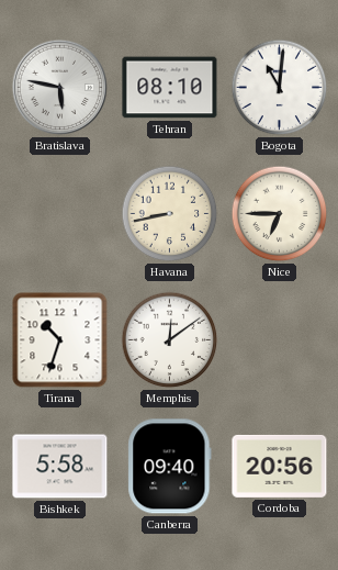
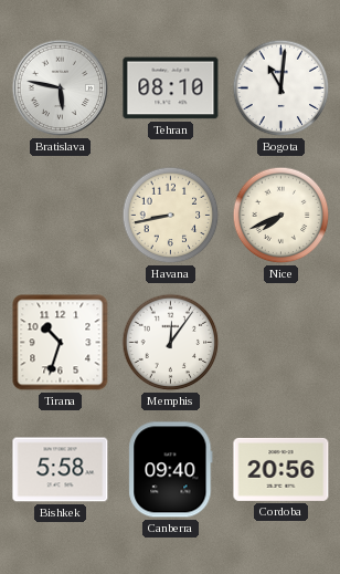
Nice: 6:45 -> 7:41
Memphis: 12:09 -> 12:06
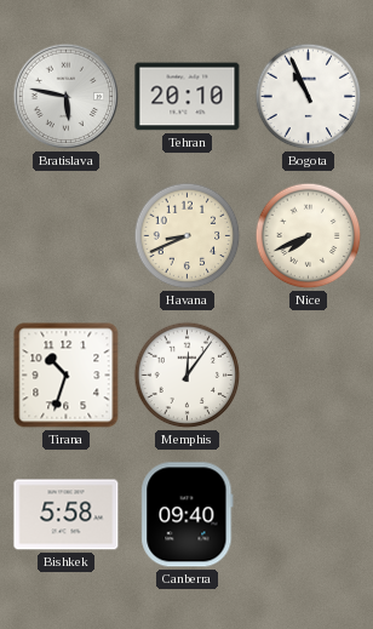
Tehran: 08:10 -> 20:10
Bogota: 11:01 -> 10:56
Havana: 8:43 -> 8:41
Cordoba: 20:56 -> none
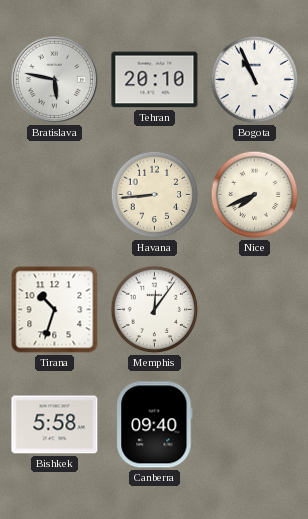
Havana: 8:41 -> 8:44
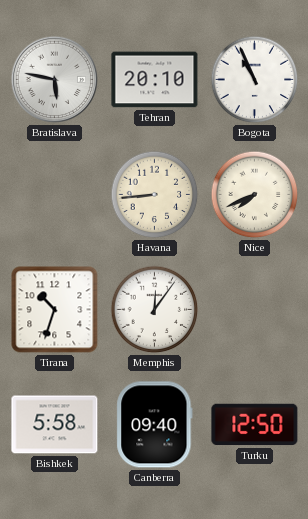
Turku: none -> 12:50
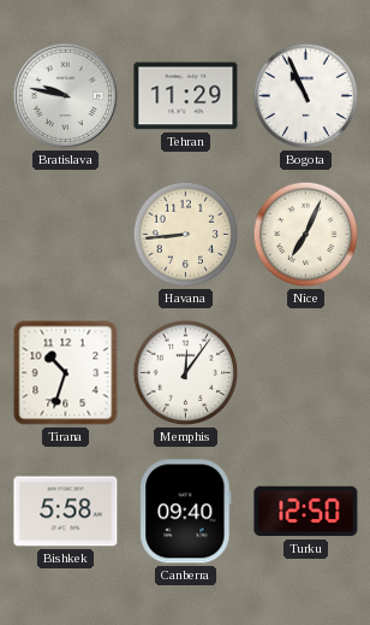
Bratislava: 5:47 -> 9:47
Tehran: 20:10 -> 11:29
Nice: 7:41 -> 7:04
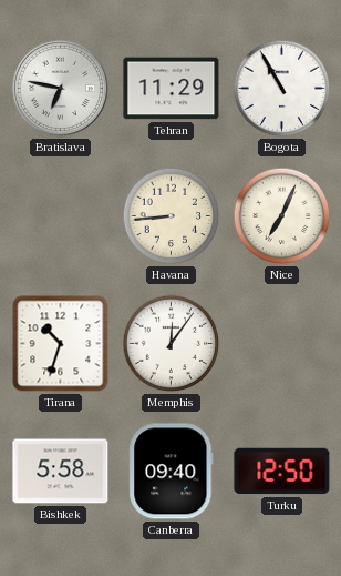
Bratislava: 9:47 -> 6:47
Bogota: 10:56 -> 10:55
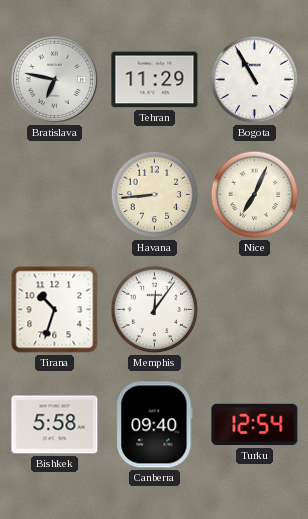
Turku: 12:50 -> 12:54
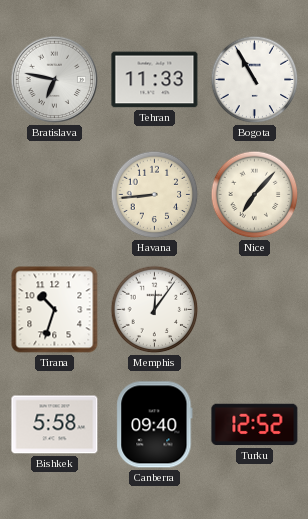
Tehran: 11:29 -> 11:33
Nice: 7:04 -> 7:07
Turku: 12:54 -> 12:52
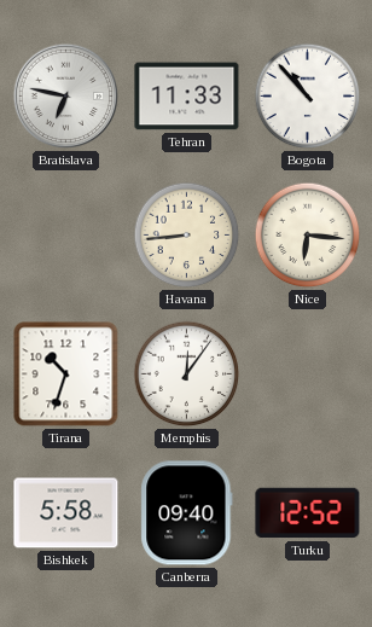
Bogota: 10:55 -> 10:53
Nice: 7:07 -> 6:16
